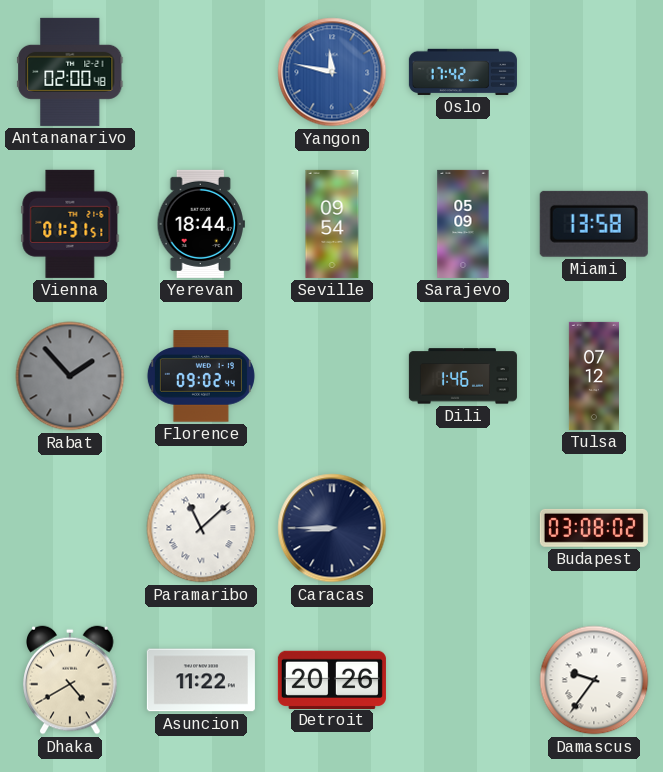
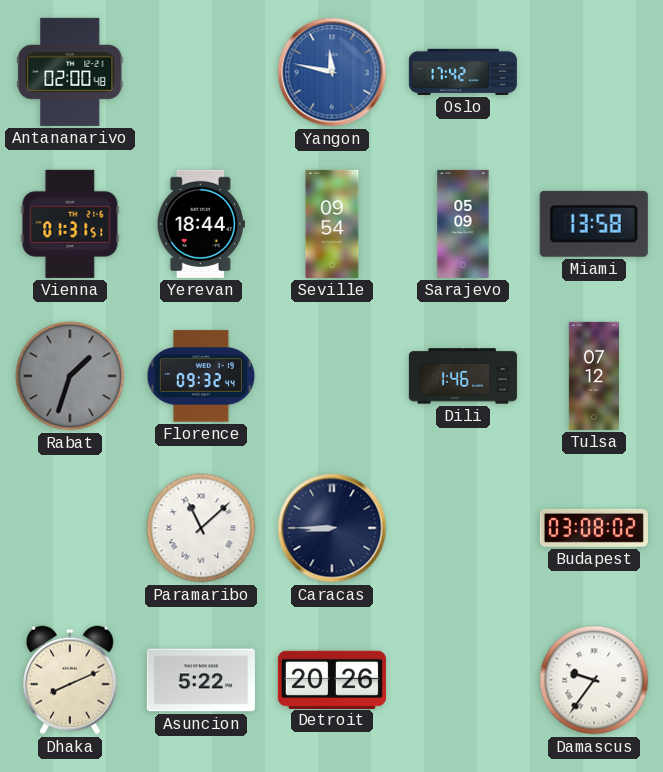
Rabat: 1:53 -> 1:33
Florence: 09:02 -> 09:32
Dhaka: 4:40 -> 8:11
Asuncion: 11:22 -> 5:22
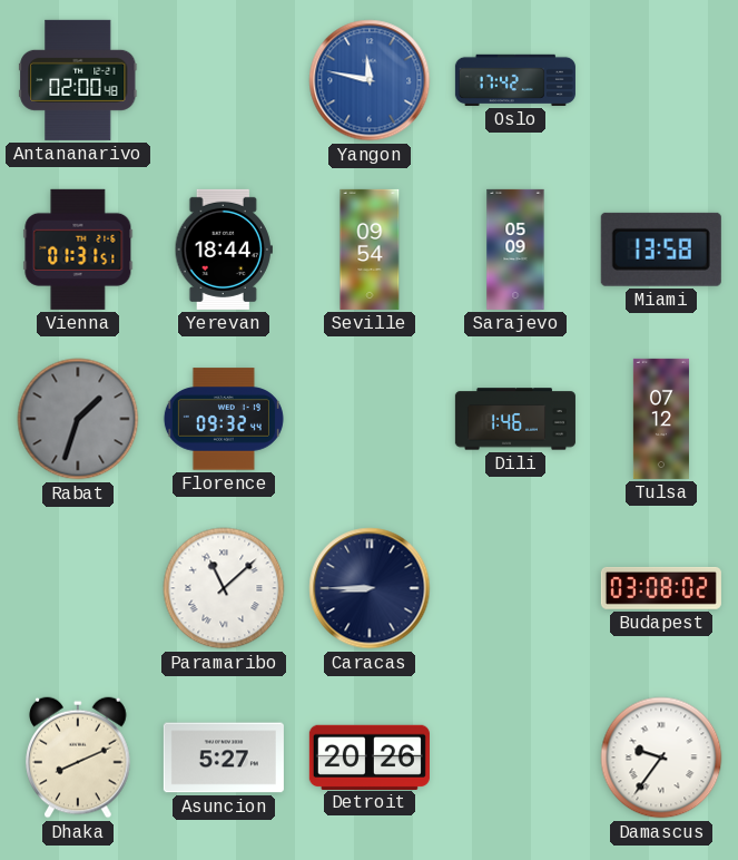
Asuncion: 5:22 -> 5:27
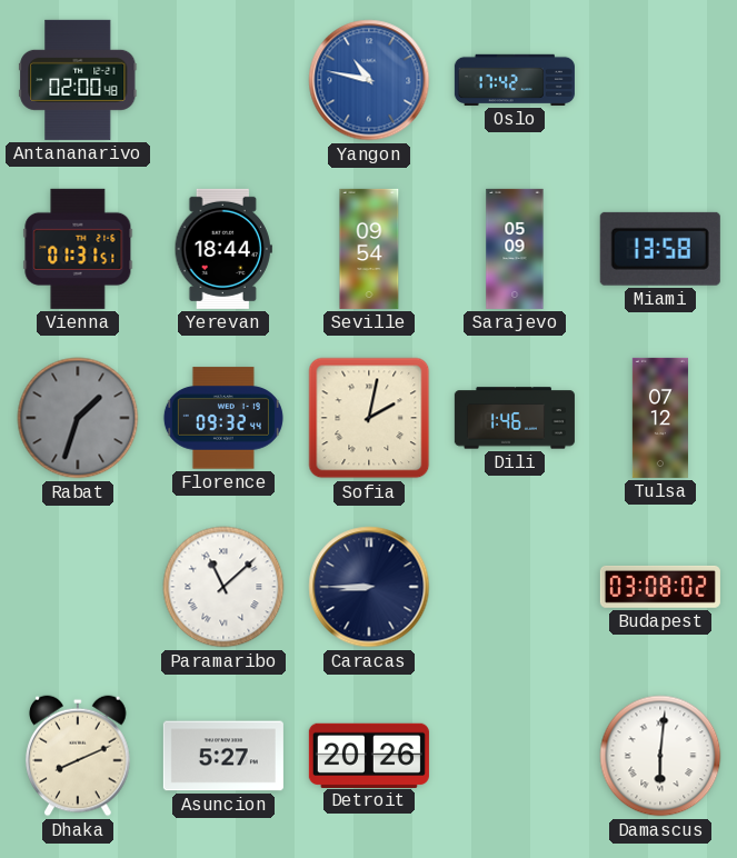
Yangon: 11:47 -> 10:47
Sofia: none -> 2:02
Damascus: 9:36 -> 6:01
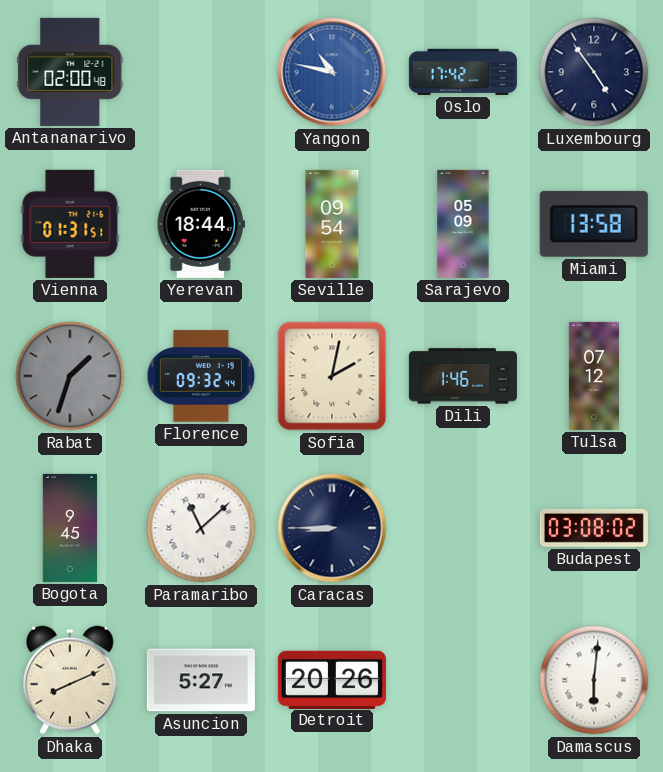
Luxembourg: none -> 4:54
Bogota: none -> 9:45
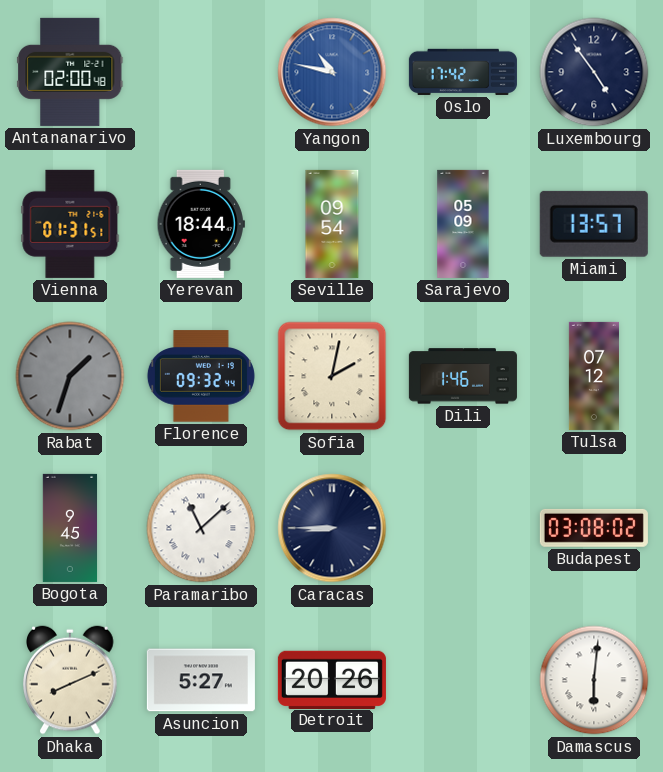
Miami: 13:58 -> 13:57
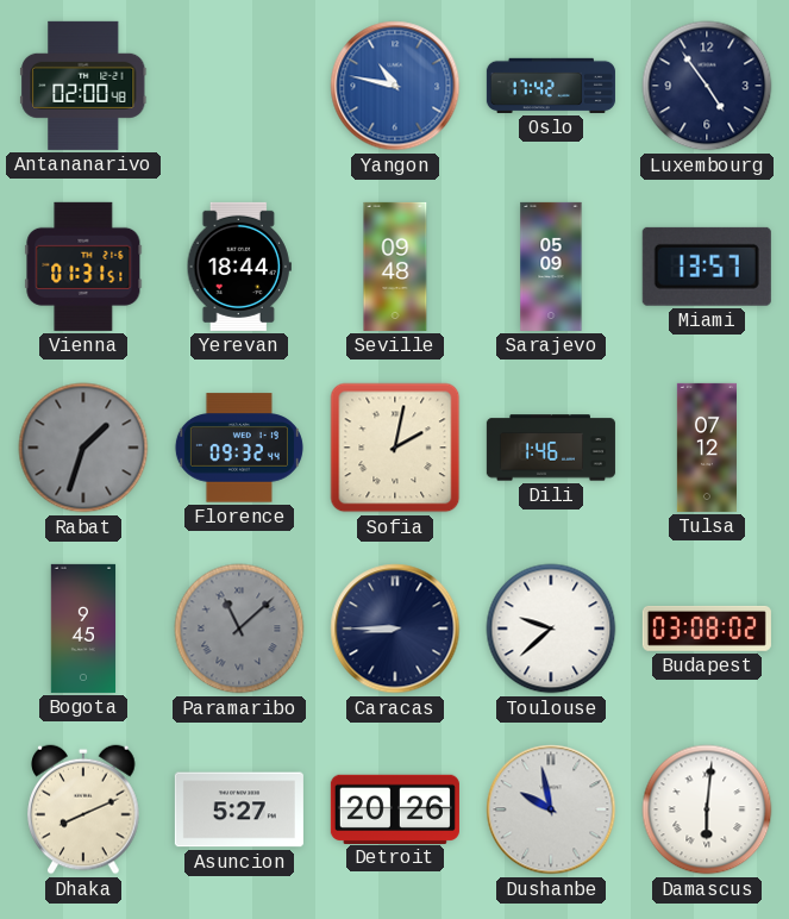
Seville: 09:54 -> 09:48
Paramaribo dial: white -> grey
Toulouse: none -> 9:38
Dushanbe: none -> 9:58
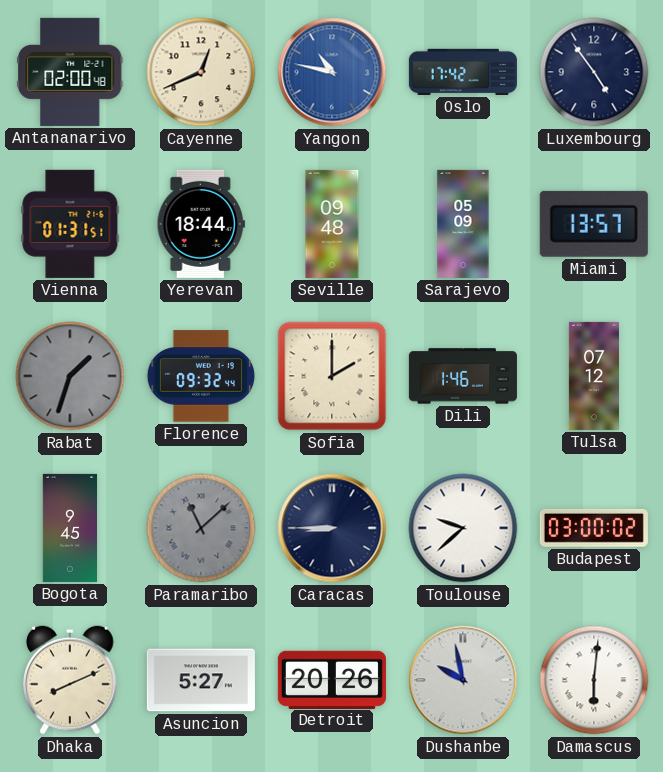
Cayenne: none -> 12:41
Sofia: 2:02 -> 2:00
Budapest: 03:08 -> 03:00
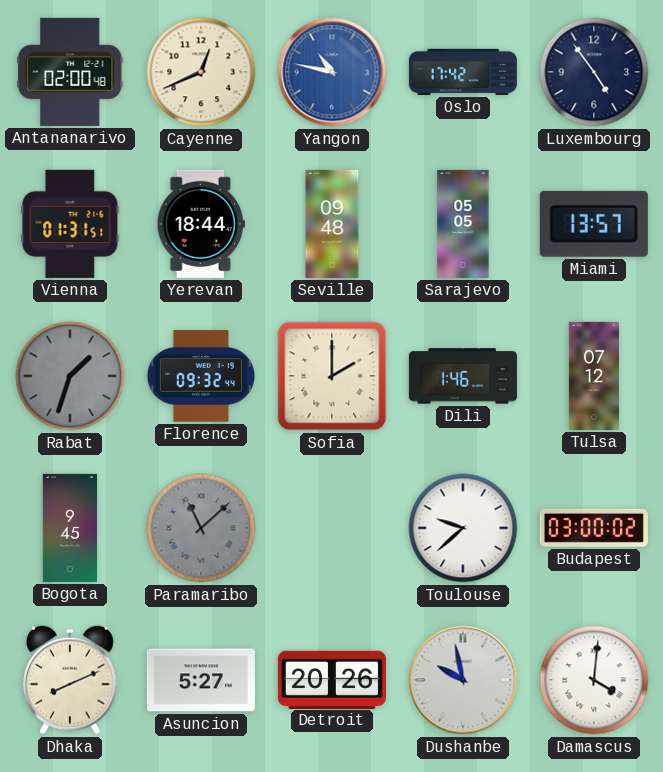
Sarajevo: 05:09 -> 05:05
Caracas: 8:45 -> none
Damascus: 6:01 -> 4:01
